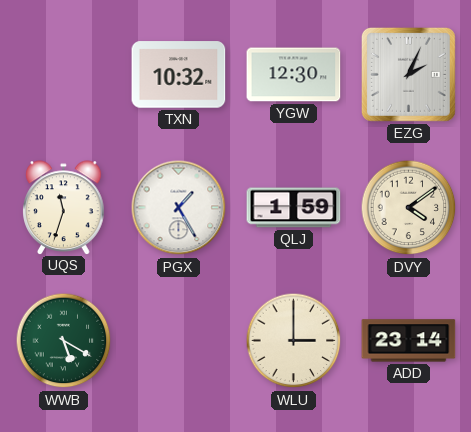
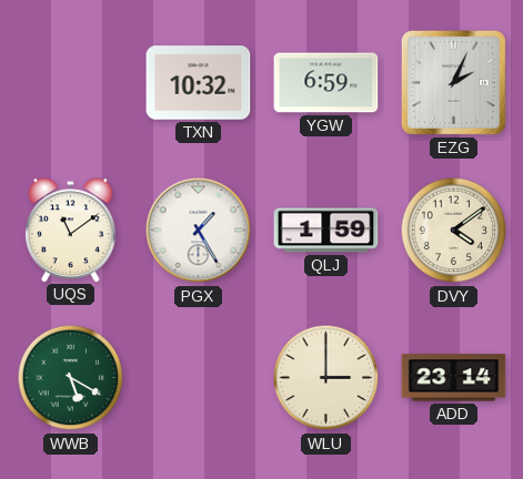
YGW: 12:30 -> 6:59
UQS: 11:33 -> 11:09
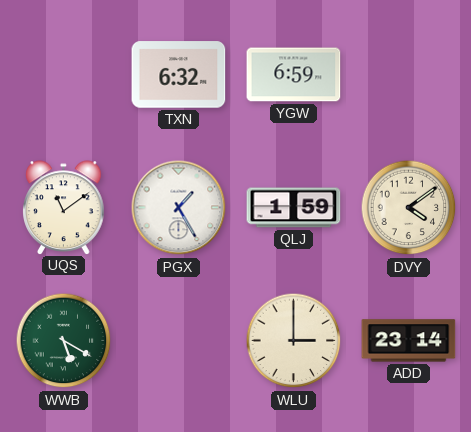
TXN: 10:32 -> 6:32
EZG: 2:04 -> none
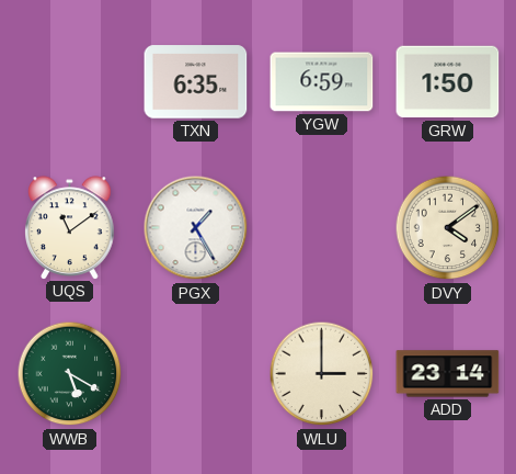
TXN: 6:32 -> 6:35
GRW: none -> 1:50
QLJ: 1:59 -> none
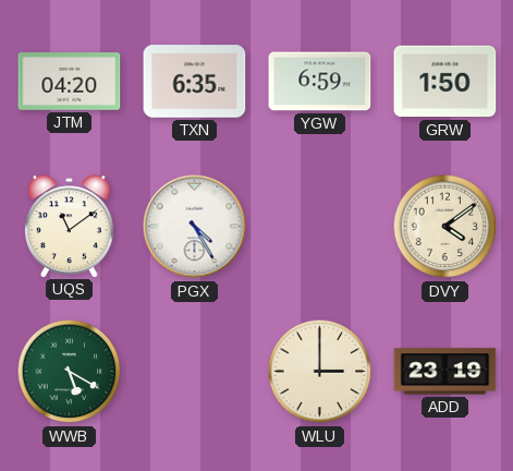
JTM: none -> 04:20
PGX: 1:25 -> 4:25
ADD: 23:14 -> 23:19
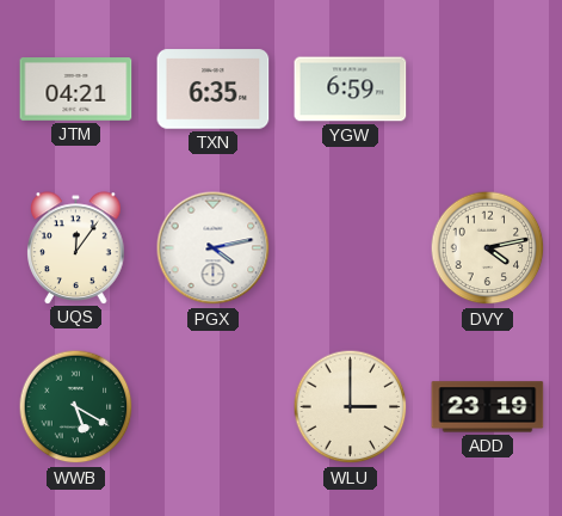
JTM: 04:20 -> 04:21
GRW: 1:50 -> none
UQS: 11:09 -> 12:06
PGX: 4:25 -> 4:13
DVY: 4:09 -> 4:13
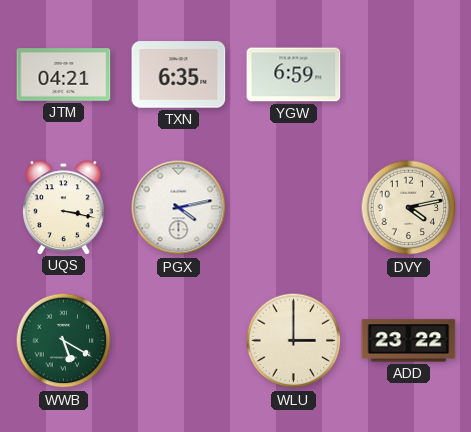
UQS: 12:06 -> 3:17
ADD: 23:19 -> 23:22
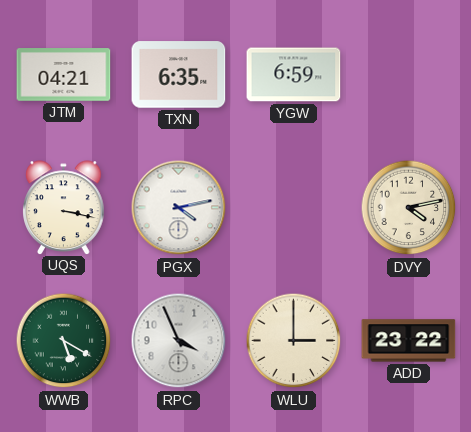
RPC: none -> 3:56
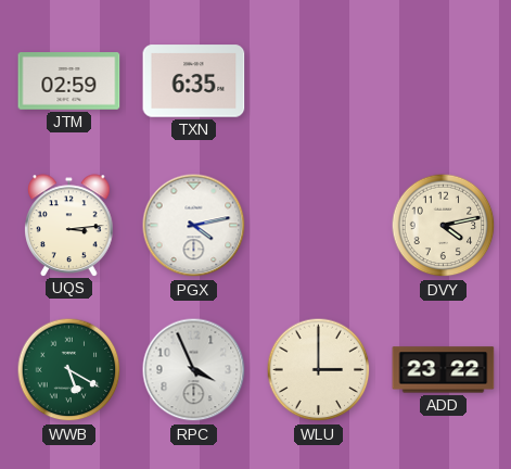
JTM: 04:21 -> 02:59
YGW: 6:59 -> none
UQS: 3:17 -> 3:14
